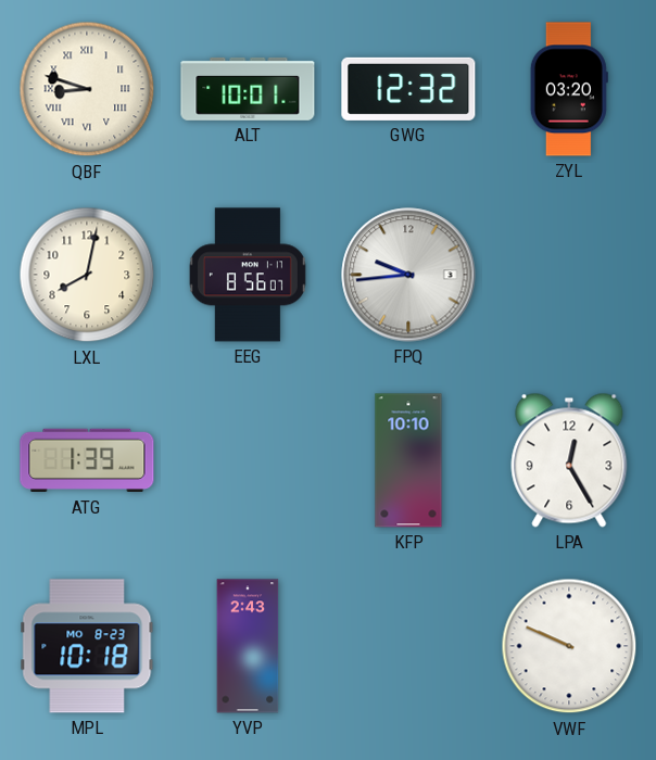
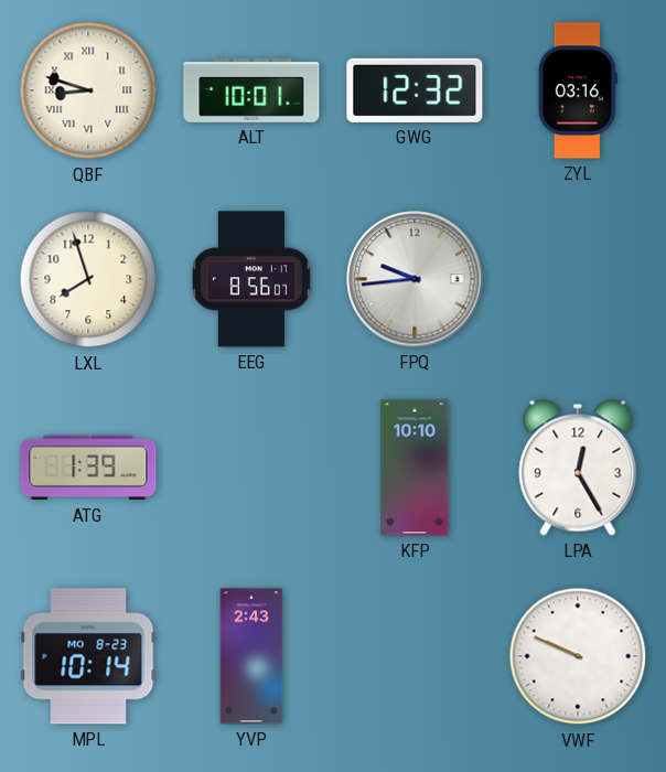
ZYL: 03:20 -> 03:16
LXL: 8:02 -> 7:57
MPL: 10:18 -> 10:14
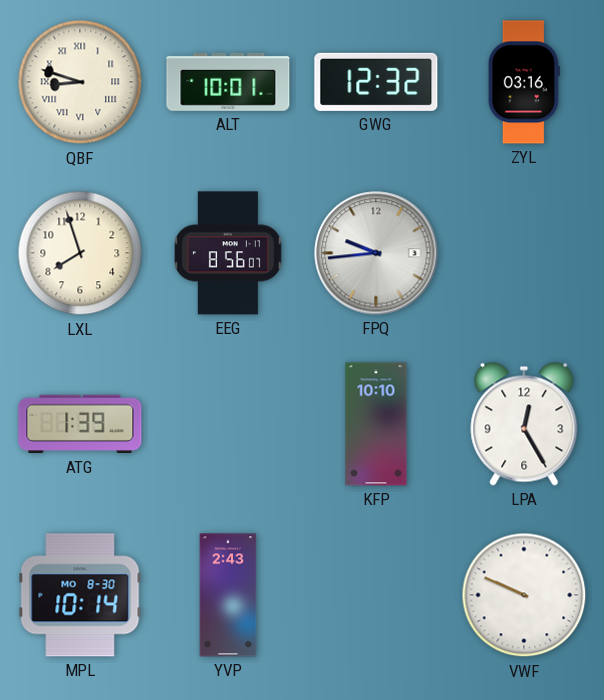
MPL date: MO 8-23 -> MO 8-30
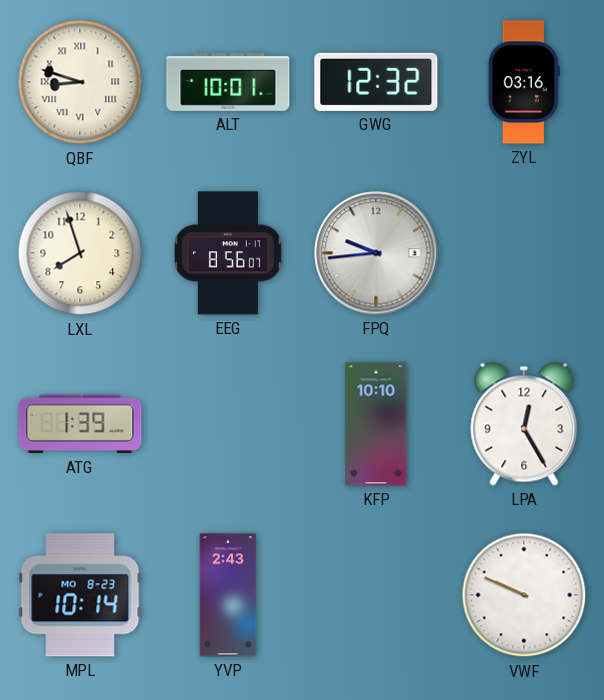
MPL date: MO 8-30 -> MO 8-23
